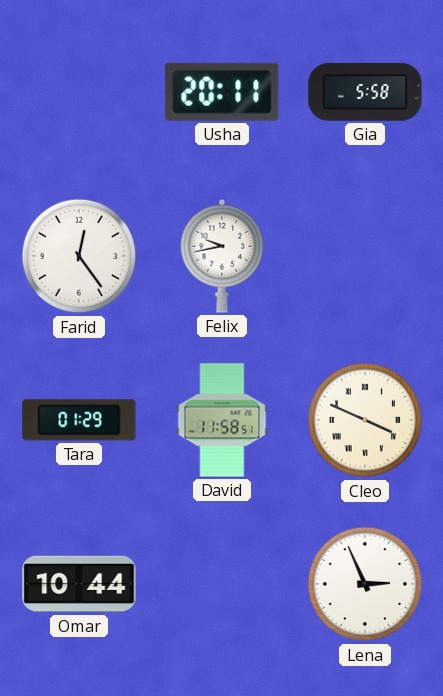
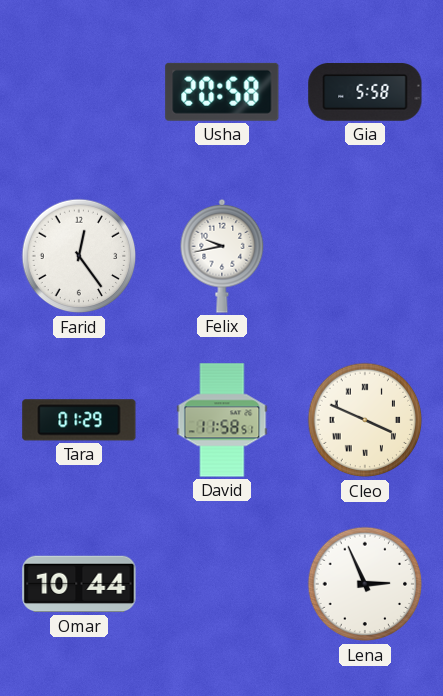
Usha: 20:11 -> 20:58
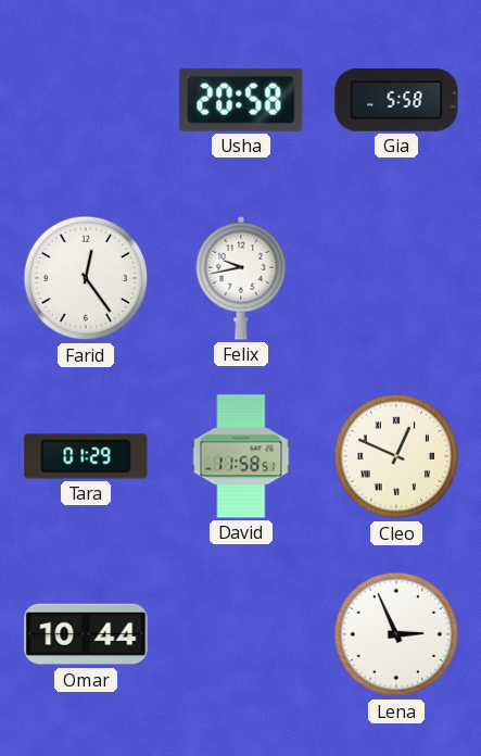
Cleo: 3:49 -> 12:49
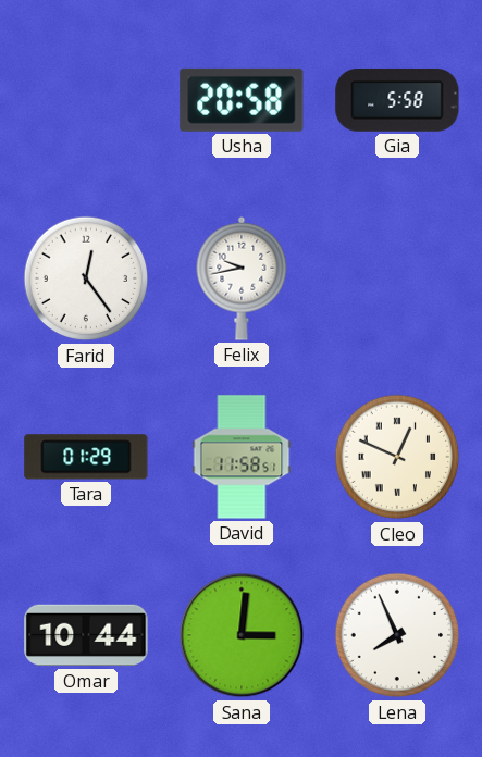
Sana: none -> 3:01
Lena: 2:56 -> 7:56
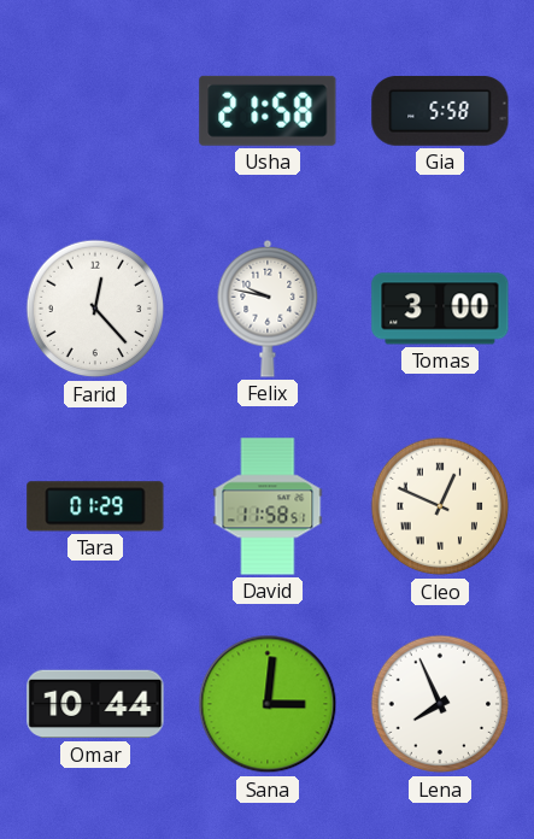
Usha: 20:58 -> 21:58
Farid: 12:24 -> 12:23
Felix: 9:43 -> 9:47
Tomas: none -> 3:00
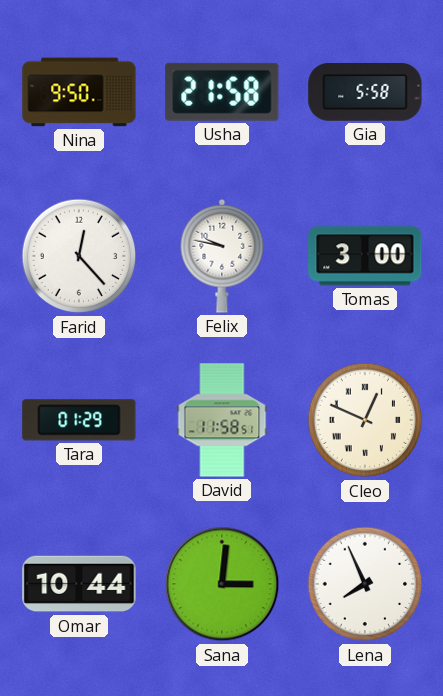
Nina: none -> 9:50
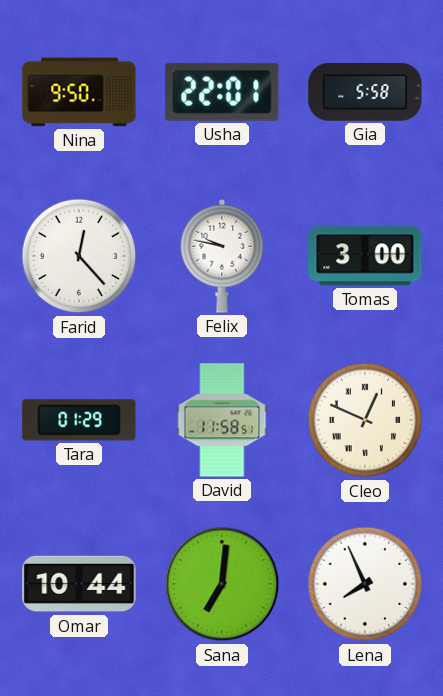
Usha: 21:58 -> 22:01
Sana: 3:01 -> 7:01
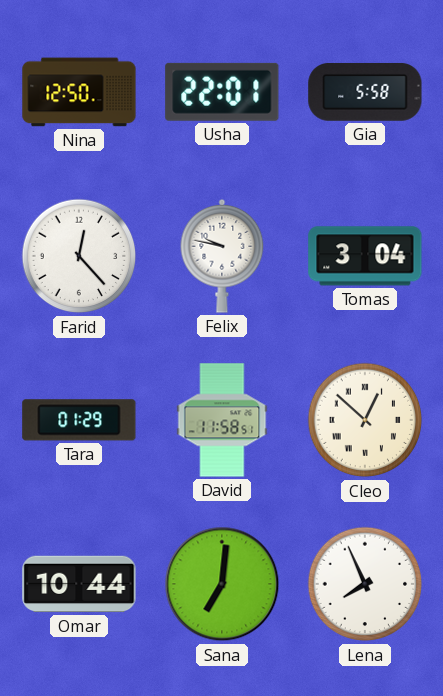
Nina: 9:50 -> 12:50
Tomas: 3:00 -> 3:04
Cleo: 12:49 -> 12:52
